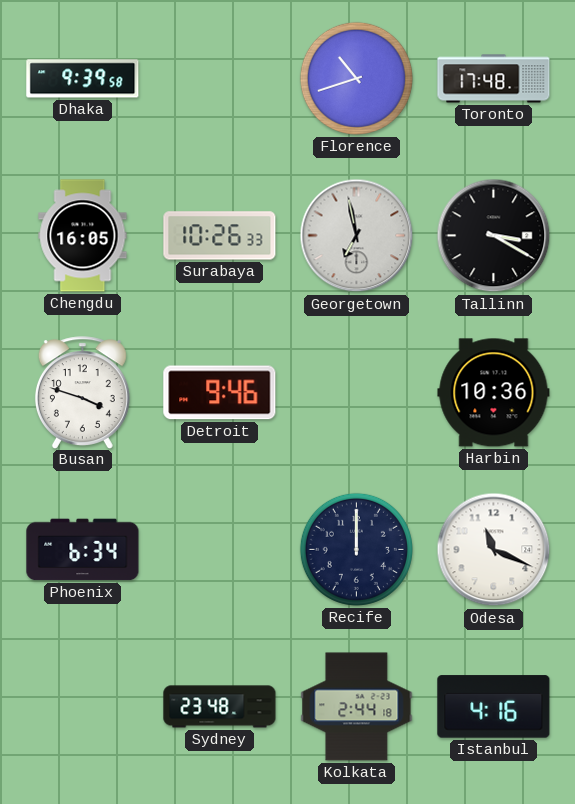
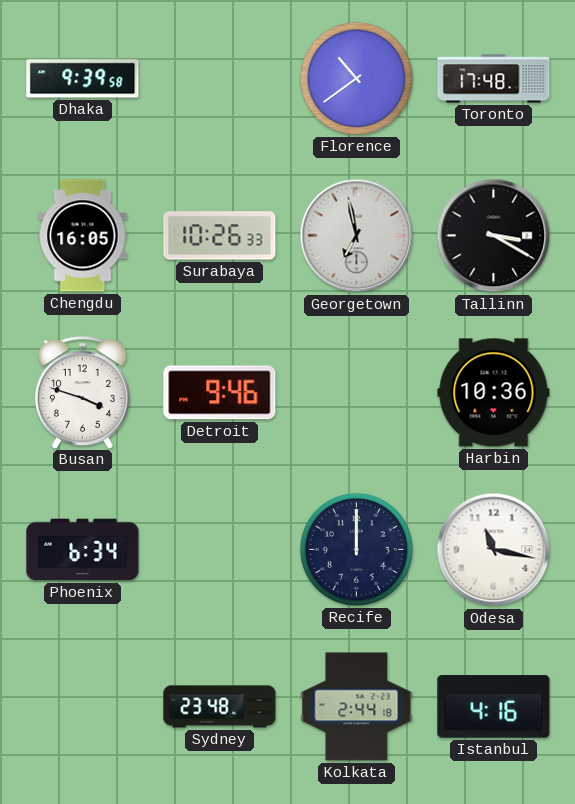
Florence: 10:42 -> 10:39
Odesa: 11:19 -> 11:17
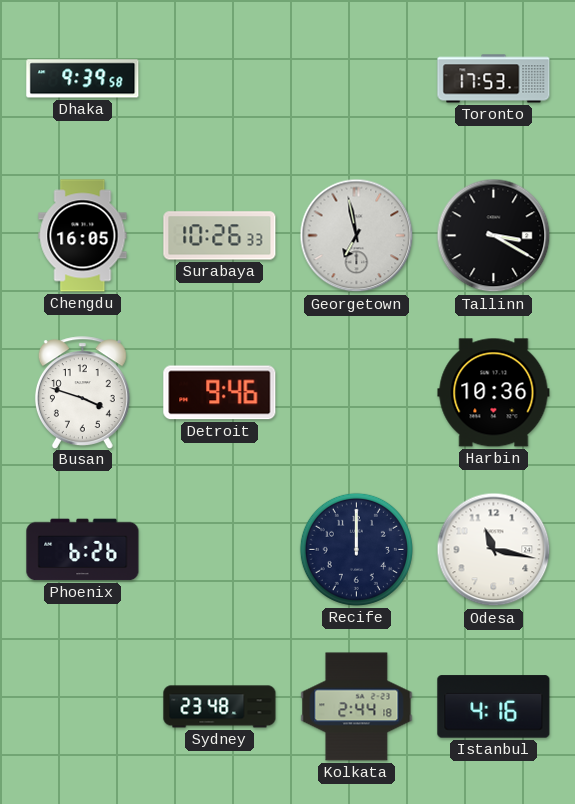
Florence: 10:39 -> none
Toronto: 17:48 -> 17:53
Phoenix: 6:34 -> 6:26
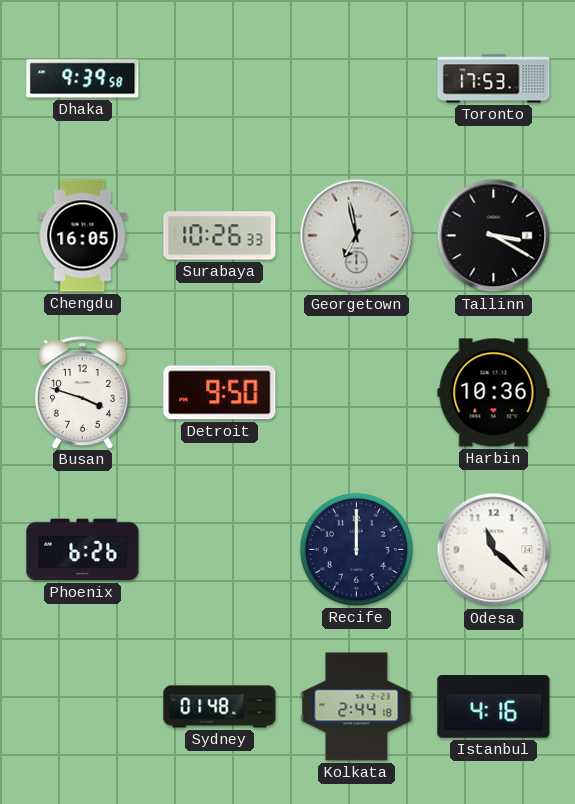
Detroit: 9:46 -> 9:50
Odesa: 11:17 -> 11:22
Sydney: 23:48 -> 01:48
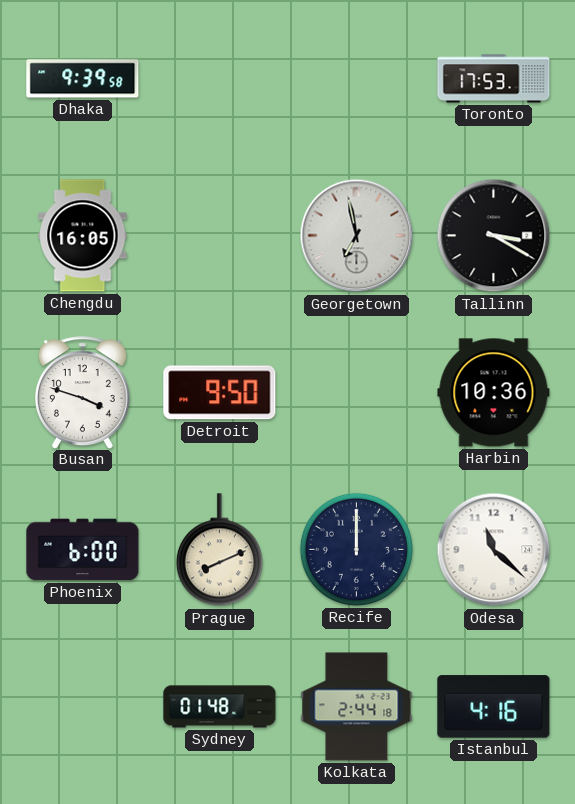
Surabaya: 10:26 -> none
Phoenix: 6:26 -> 6:00
Prague: none -> 8:11
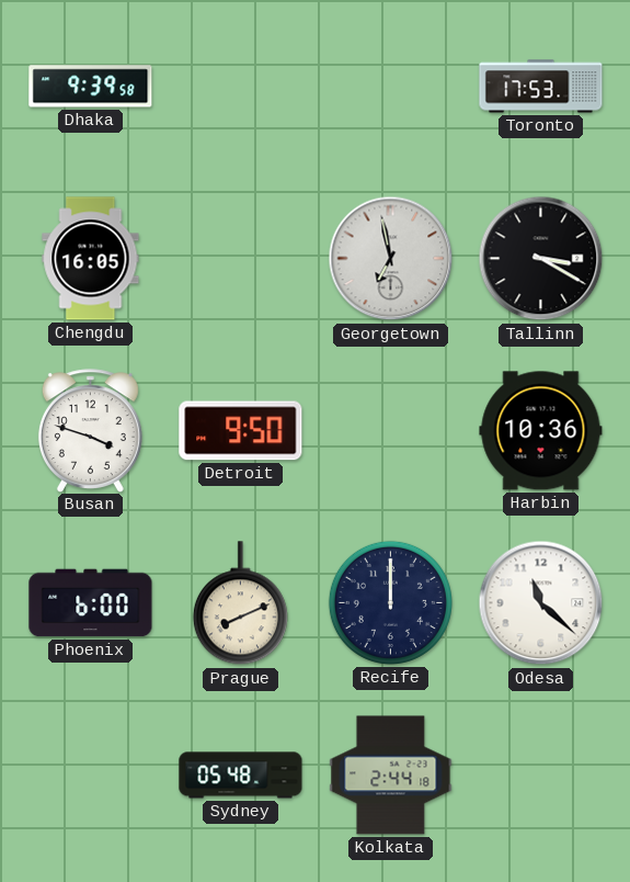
Sydney: 01:48 -> 05:48
Istanbul: 4:16 -> none
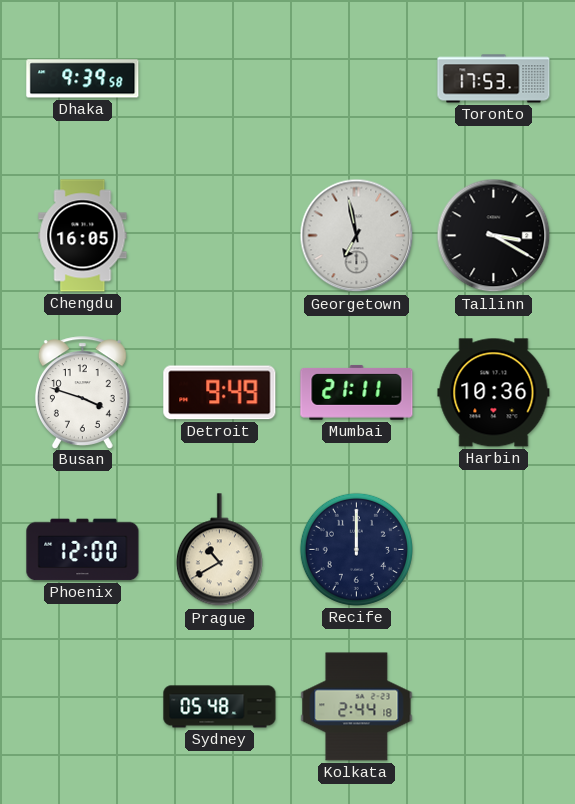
Detroit: 9:50 -> 9:49
Mumbai: none -> 21:11
Phoenix: 6:00 -> 12:00
Prague: 8:11 -> 10:40
Odesa: 11:22 -> none
